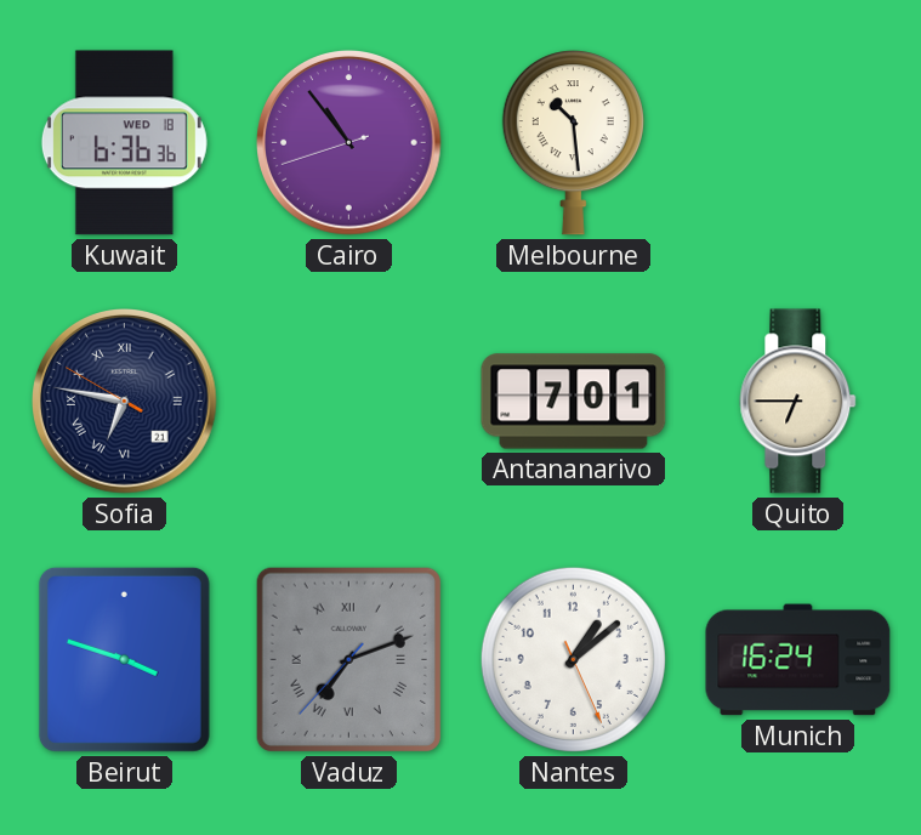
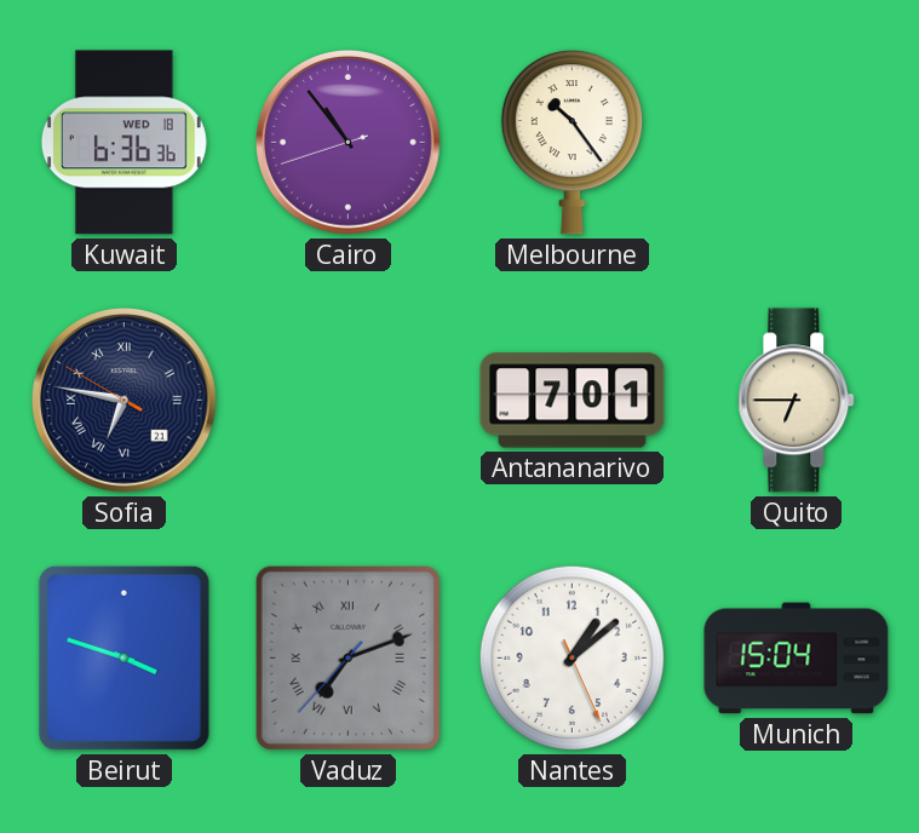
Melbourne: 10:29 -> 10:24
Munich: 16:24 -> 15:04
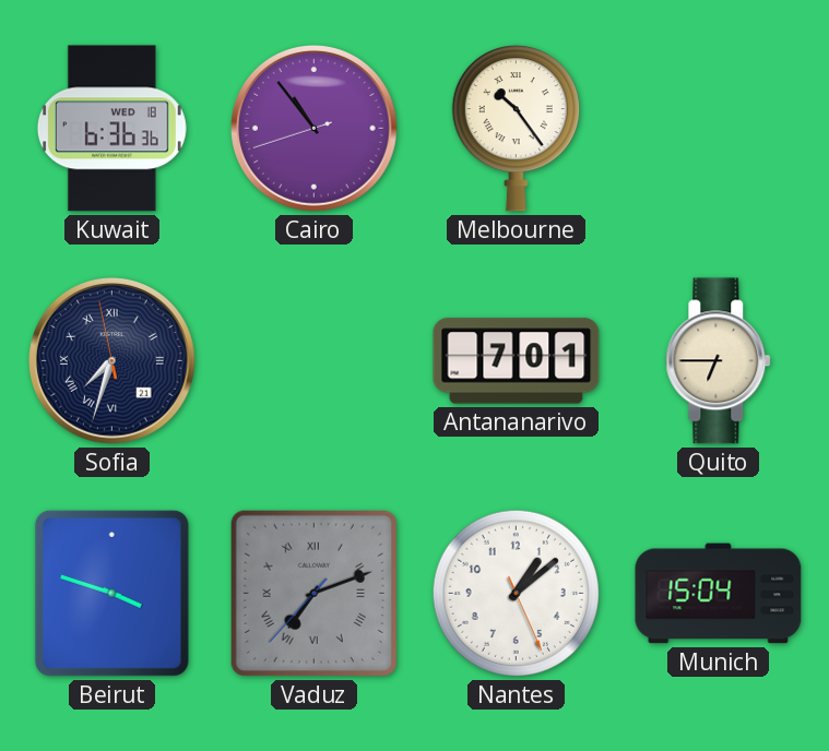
Sofia: 6:46 -> 7:32
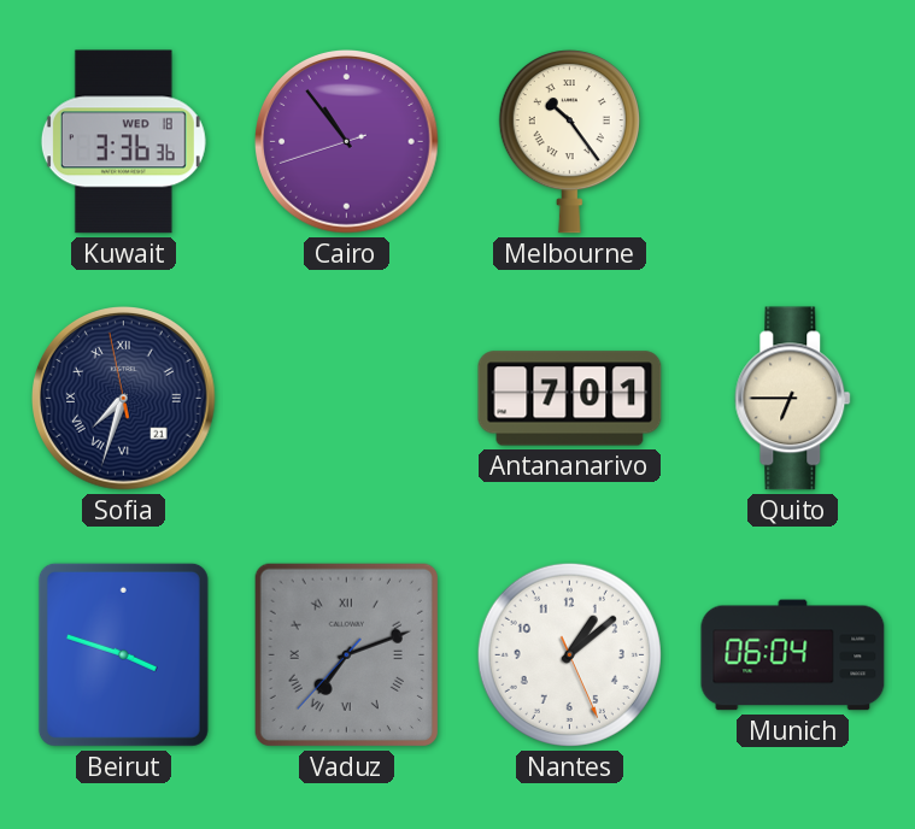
Kuwait: 6:36 -> 3:36
Munich: 15:04 -> 06:04
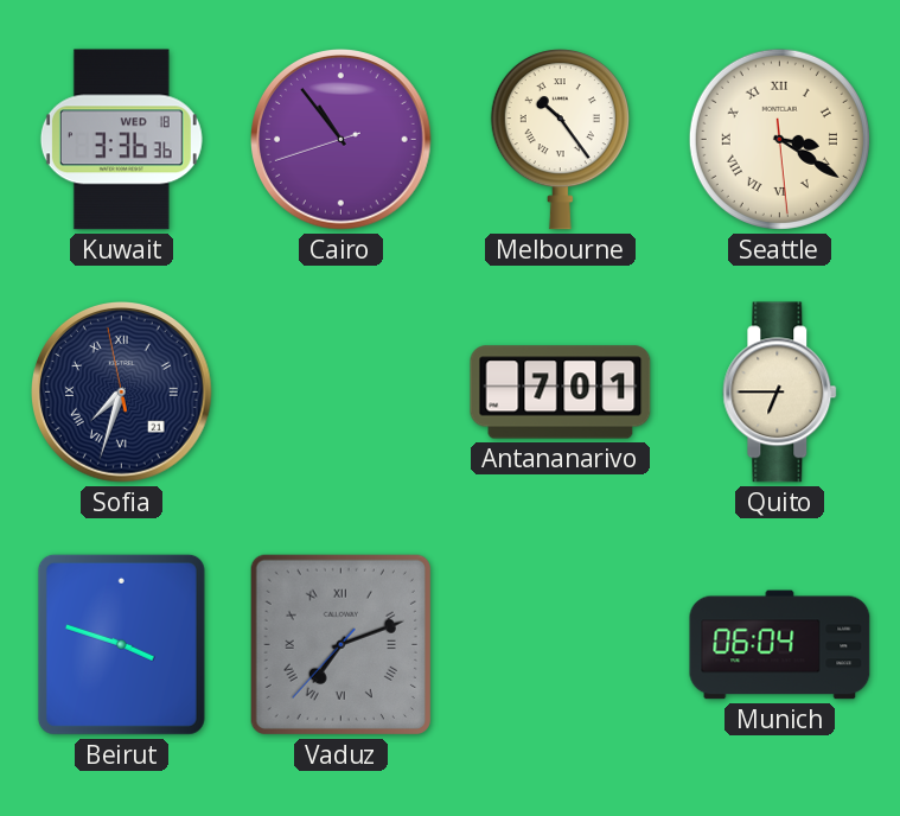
Seattle: none -> 3:20
Nantes: 1:08 -> none
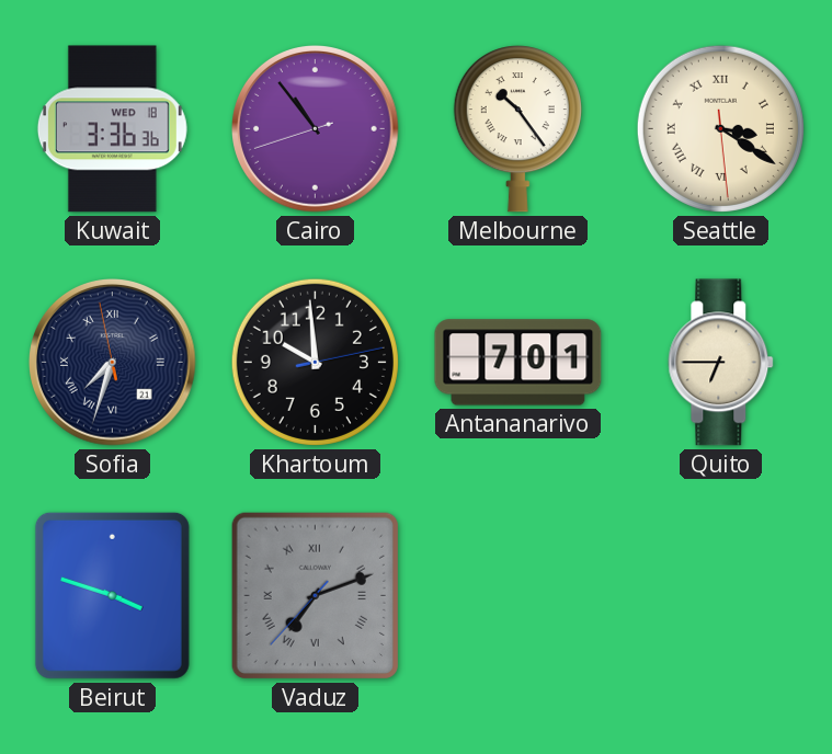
Khartoum: none -> 9:59
Munich: 06:04 -> none
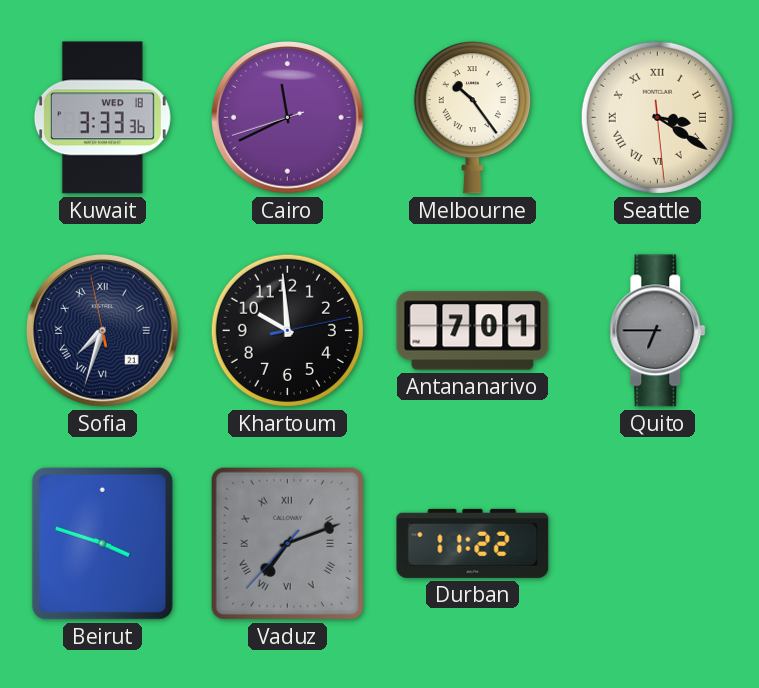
Kuwait: 3:36 -> 3:33
Cairo: 10:53 -> 11:40
Quito dial: cream -> grey
Durban: none -> 11:22
